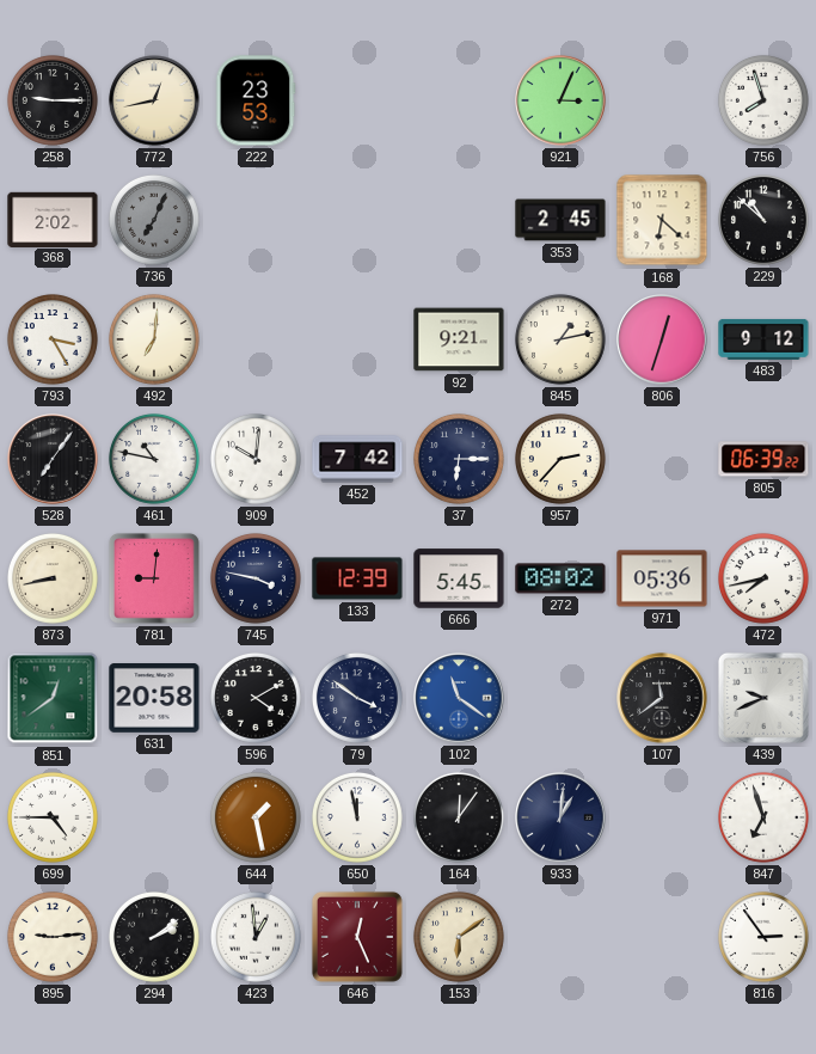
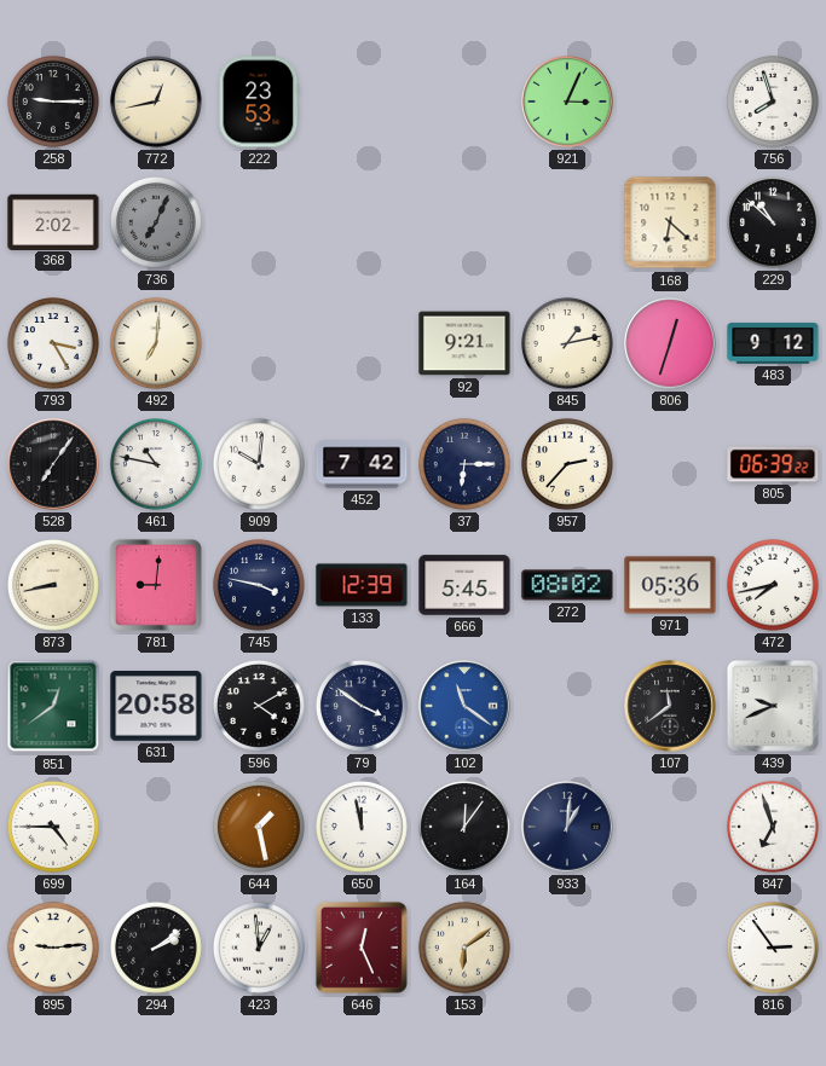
353: 2:45 -> none
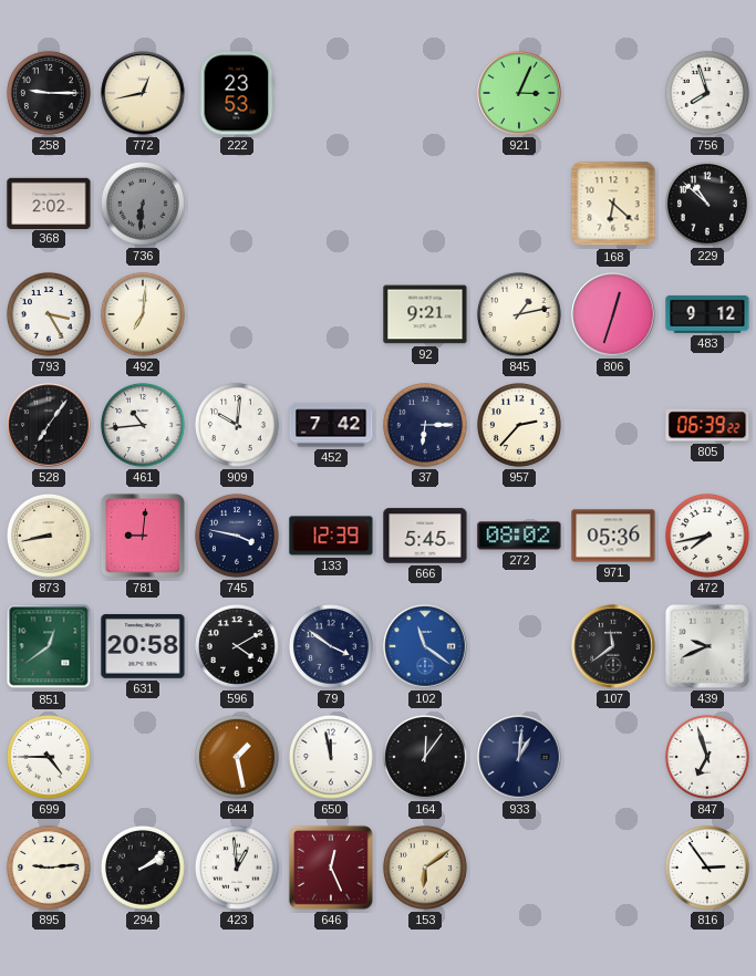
736: 7:04 -> 6:31
461: 10:47 -> 10:44
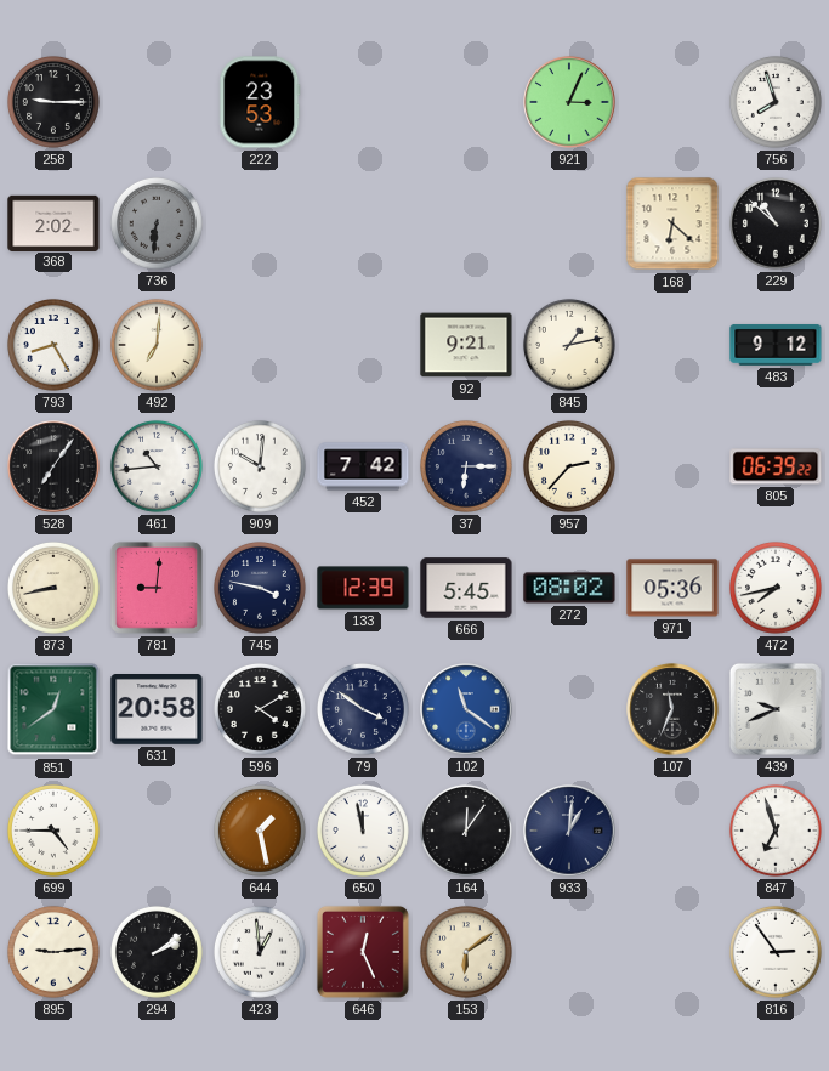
772: 12:43 -> none
793: 3:25 -> 8:25
806: 12:33 -> none
107: 11:39 -> 11:34
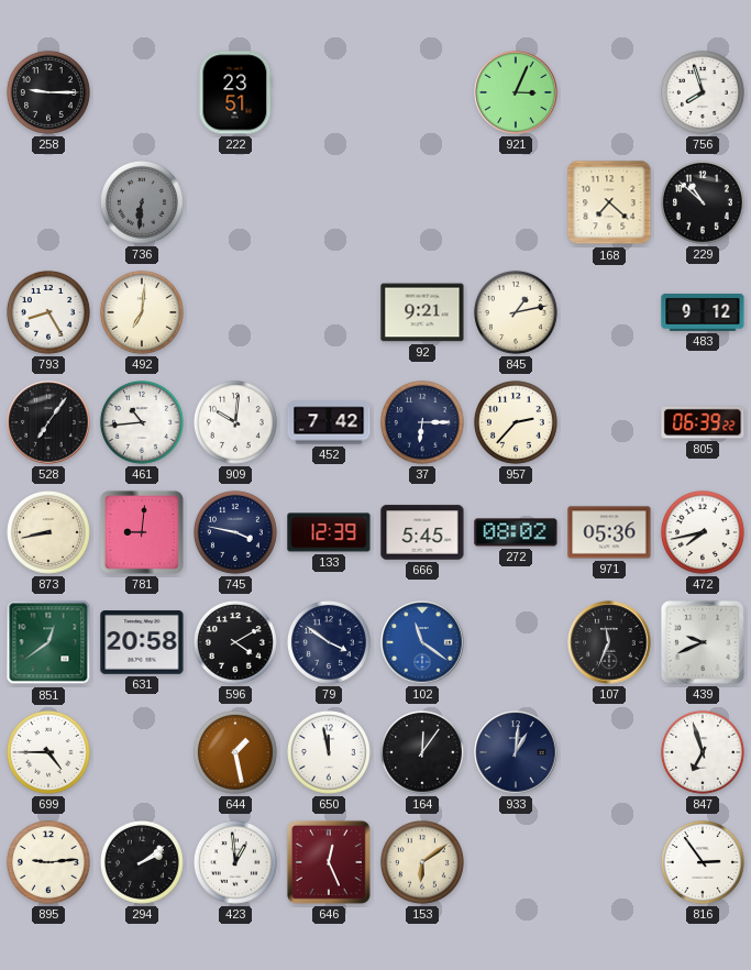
222: 23:53 -> 23:51
368: 2:02 -> none
168: 6:22 -> 7:22
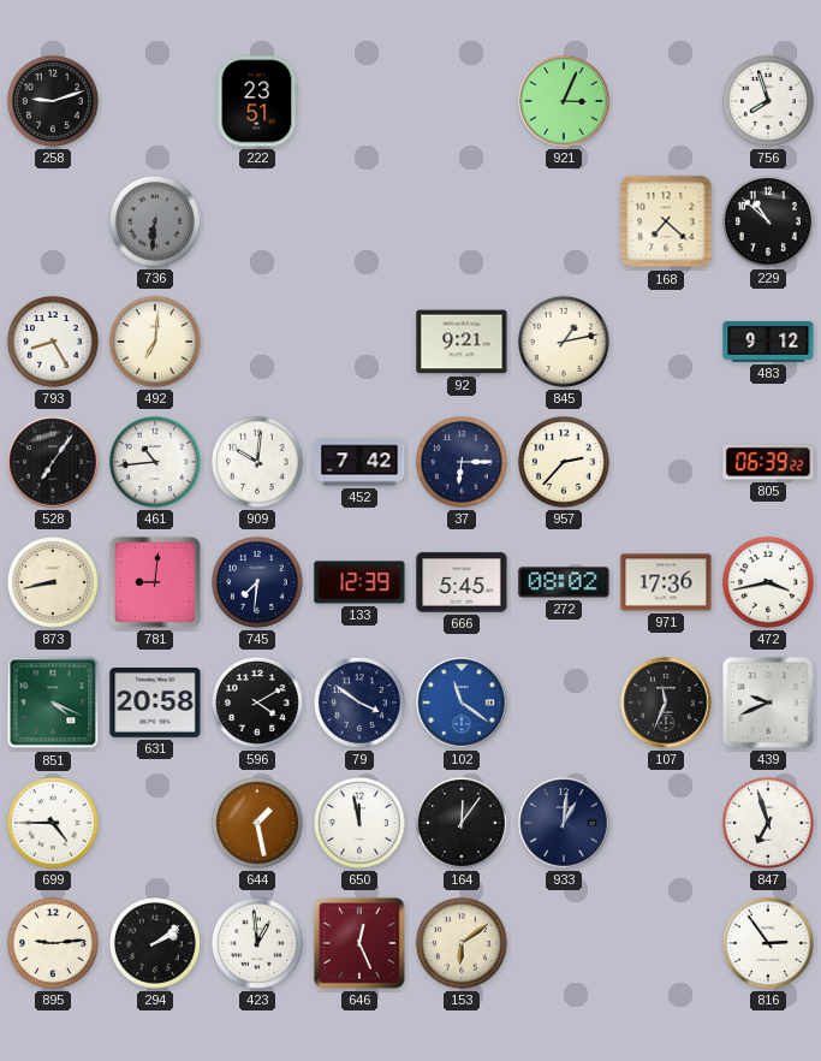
258: 9:15 -> 9:12
745: 3:47 -> 7:31
971: 05:36 -> 17:36
472: 7:43 -> 3:43
851: 12:39 -> 4:19
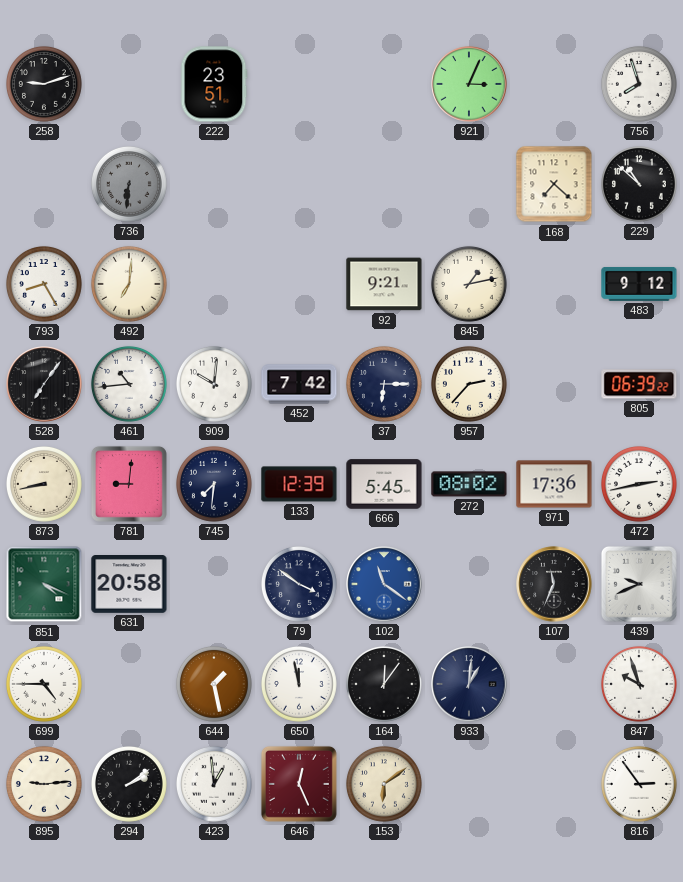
472: 3:43 -> 2:43
596: 4:10 -> none
847: 6:57 -> 9:57
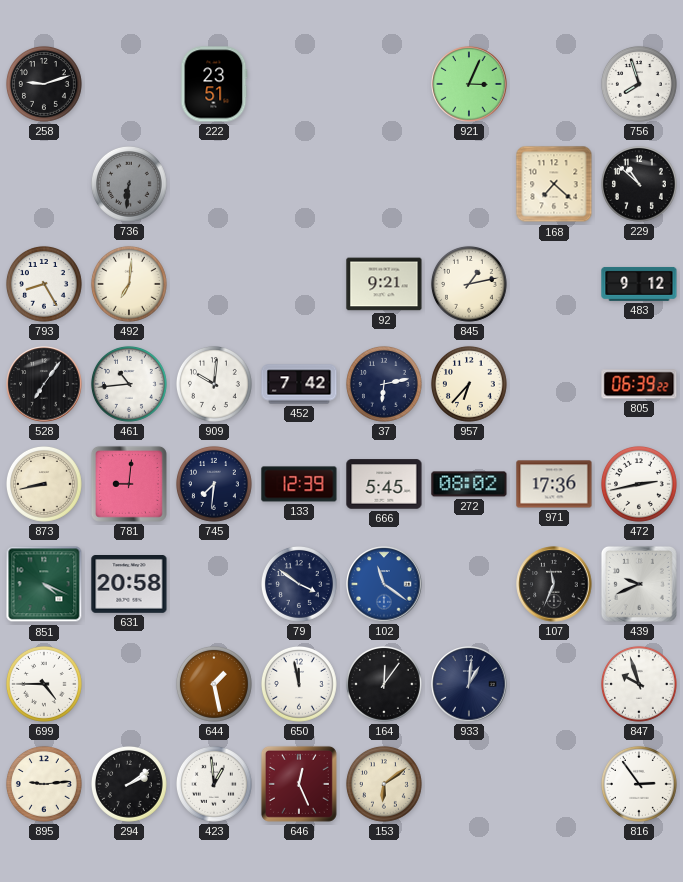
37: 6:15 -> 6:13
957: 2:37 -> 6:37
